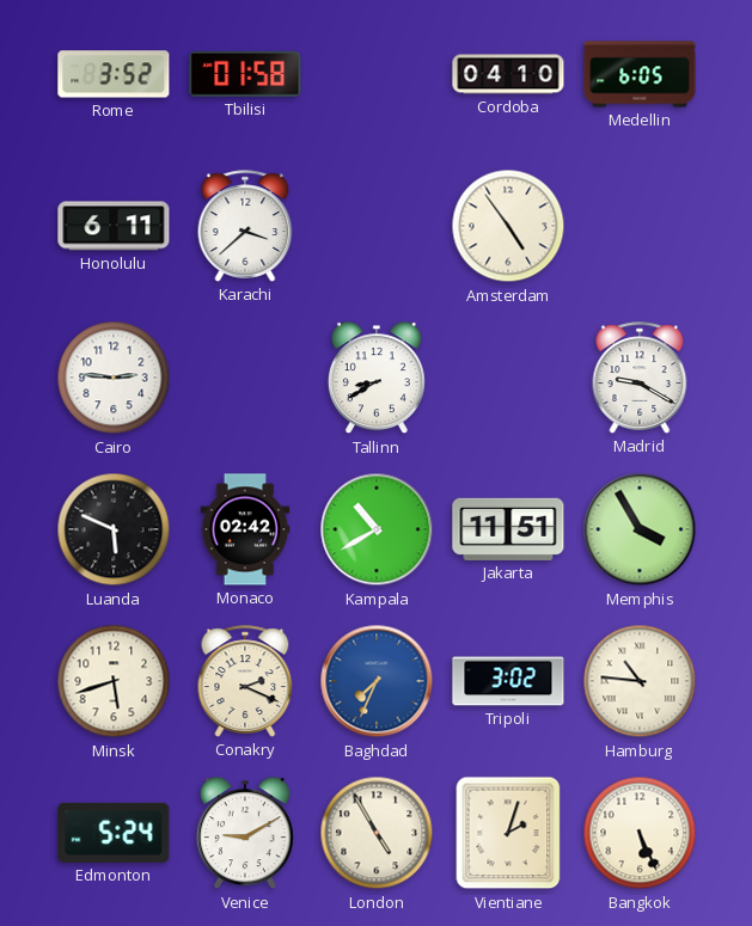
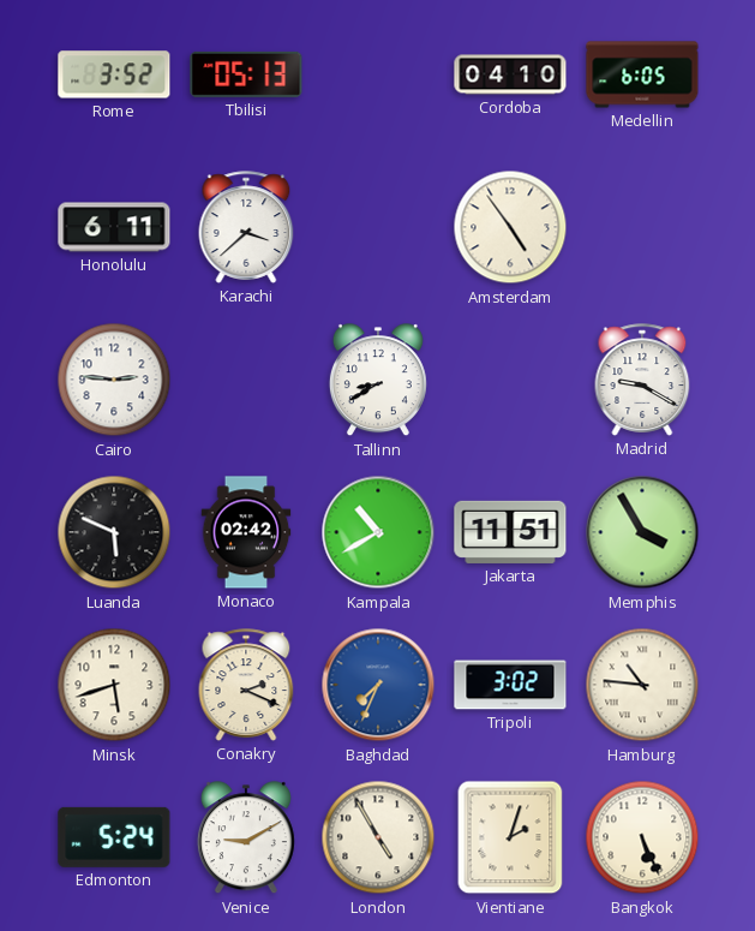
Tbilisi: 01:58 -> 05:13
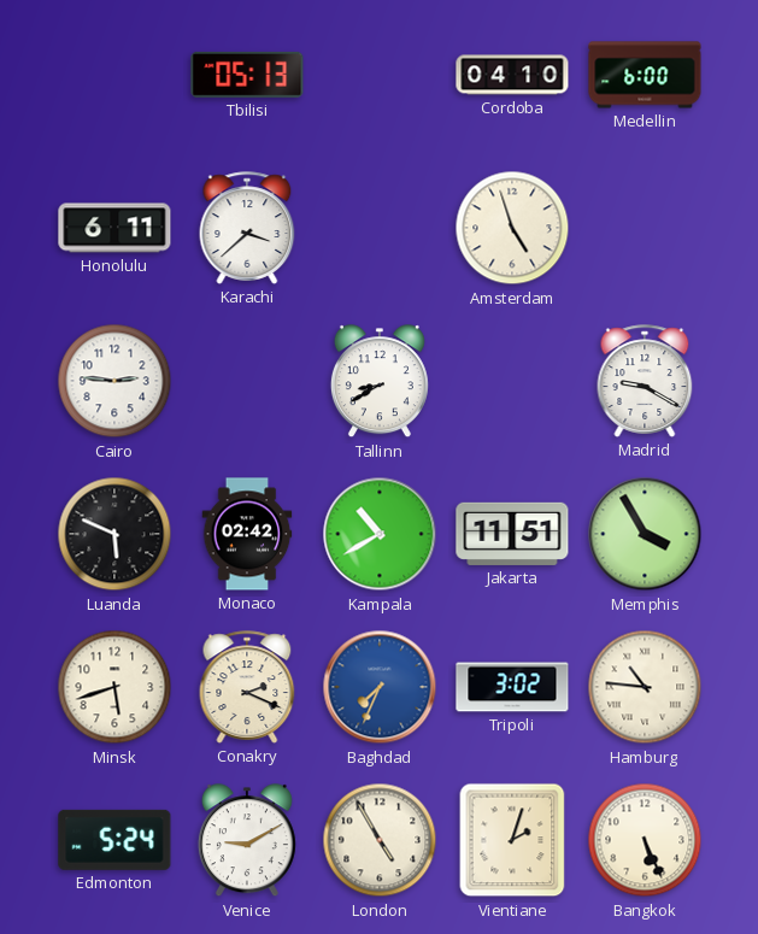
Rome: 3:52 -> none
Medellin: 6:05 -> 6:00
Amsterdam: 4:54 -> 4:57
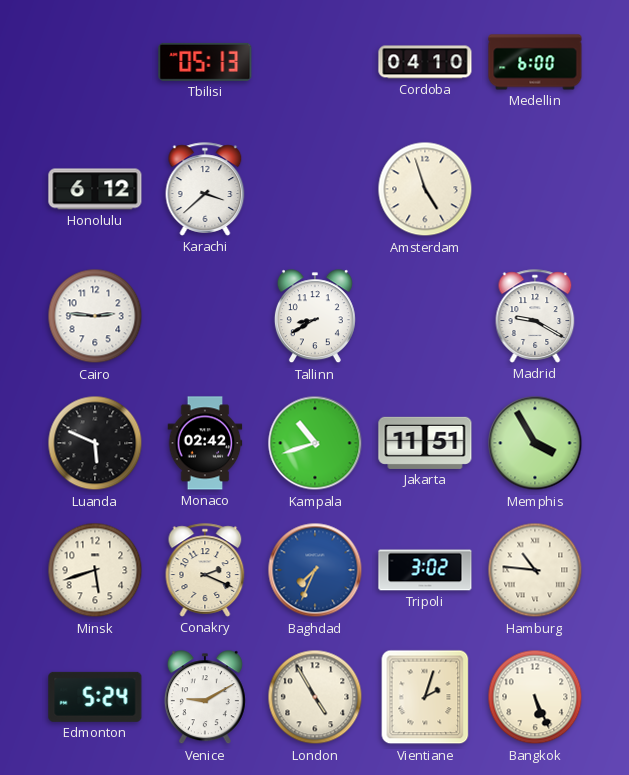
Honolulu: 6:11 -> 6:12
Kampala: 10:40 -> 10:42
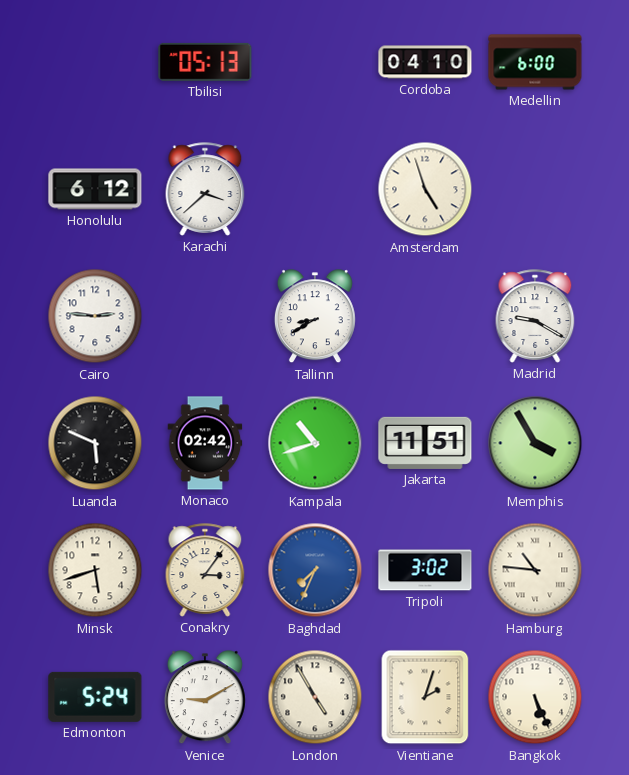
Conakry: 2:19 -> 3:06
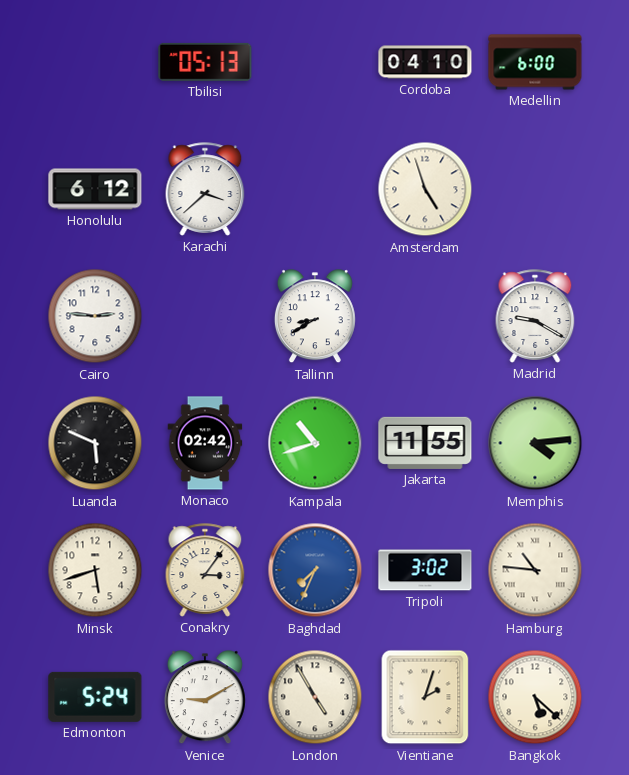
Jakarta: 11:51 -> 11:55
Memphis: 3:55 -> 4:14
Bangkok: 5:26 -> 5:22
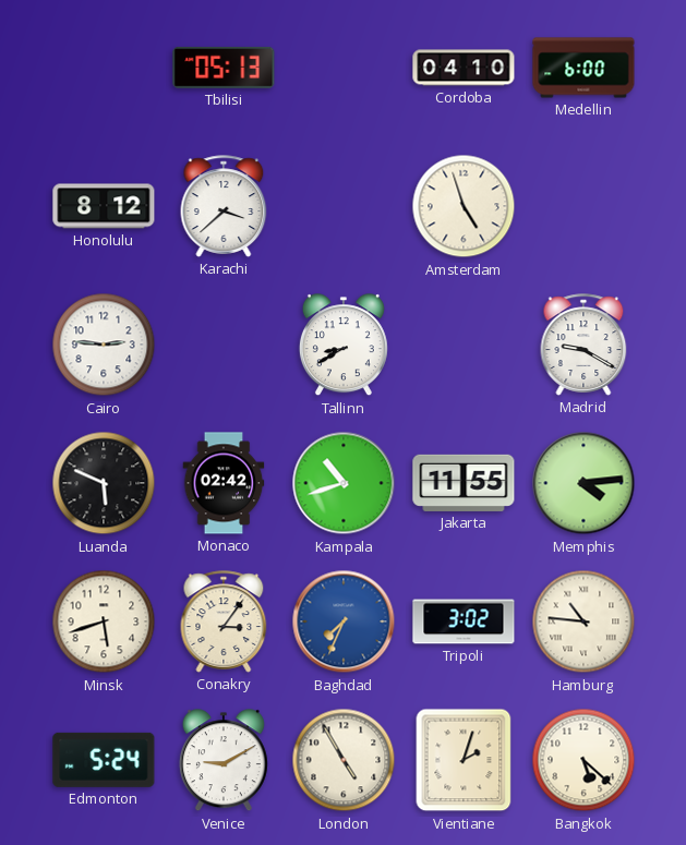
Honolulu: 6:12 -> 8:12
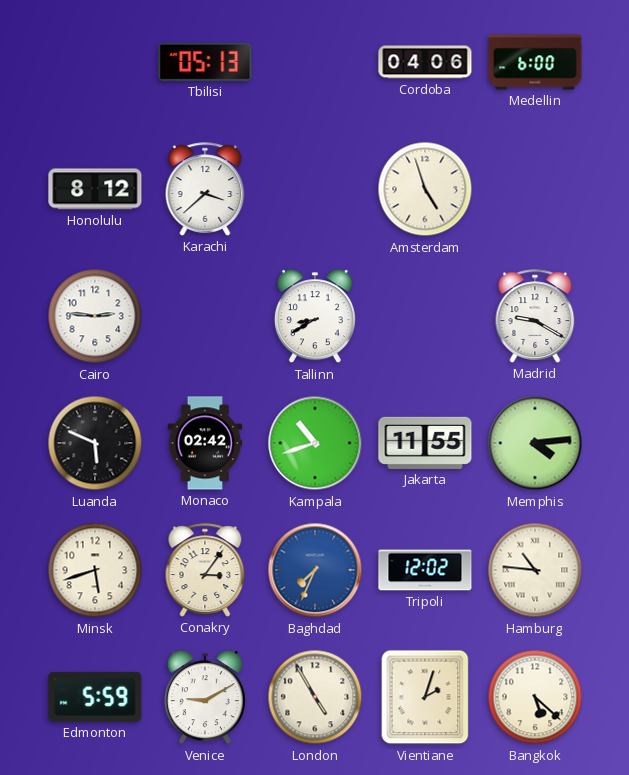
Cordoba: 04:10 -> 04:06
Tripoli: 3:02 -> 12:02
Edmonton: 5:24 -> 5:59
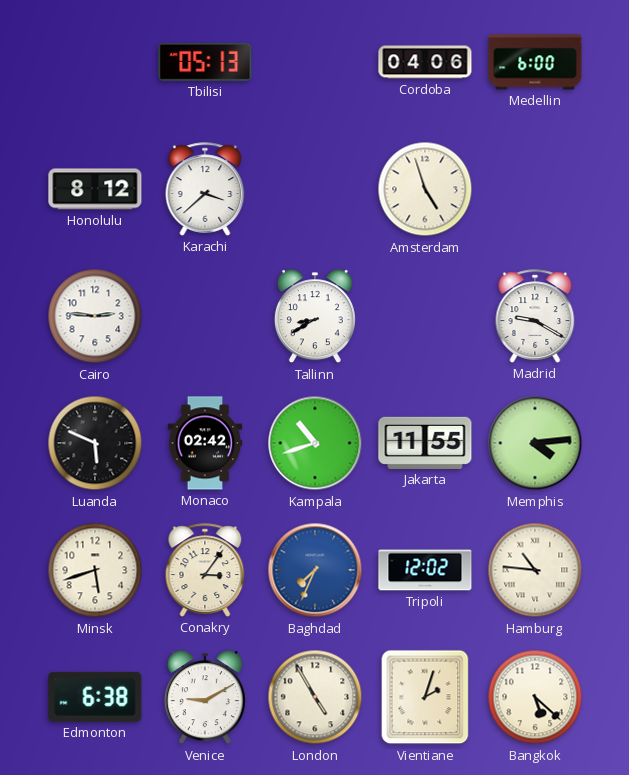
Edmonton: 5:59 -> 6:38
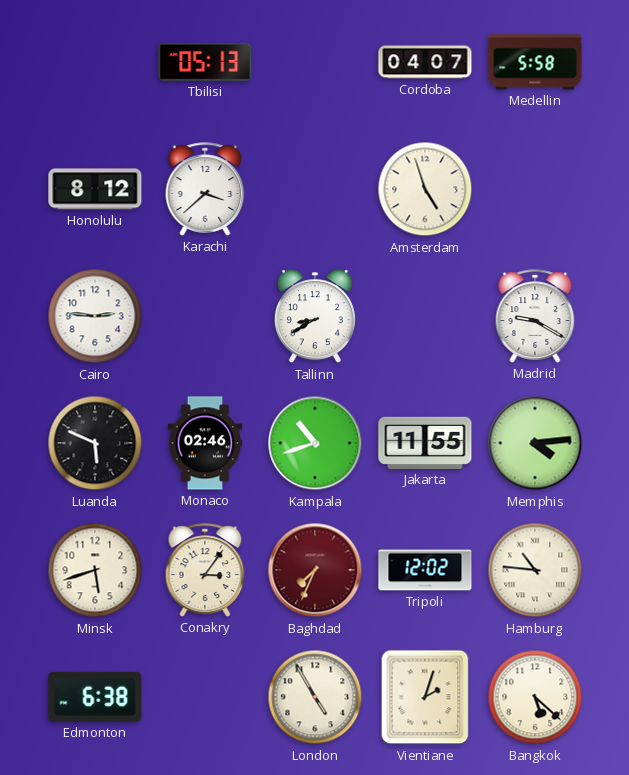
Cordoba: 04:06 -> 04:07
Medellin: 6:00 -> 5:58
Monaco: 02:42 -> 02:46
Baghdad dial: blue -> burgundy
Venice: 9:10 -> none
